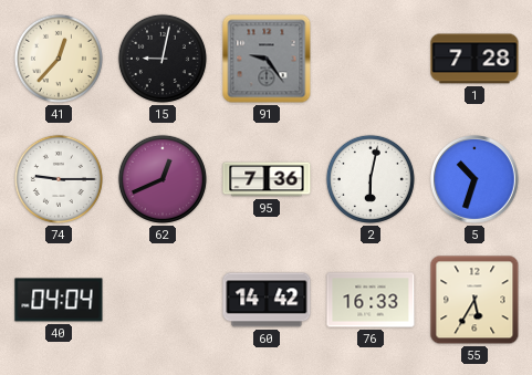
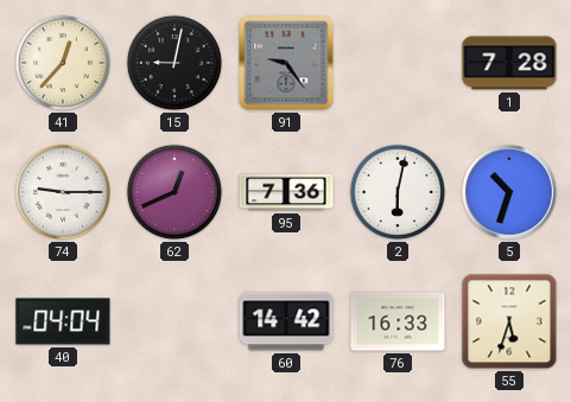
55: 5:35 -> 5:33
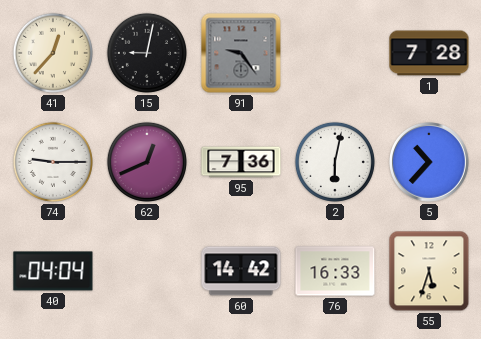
5: 10:33 -> 10:37
